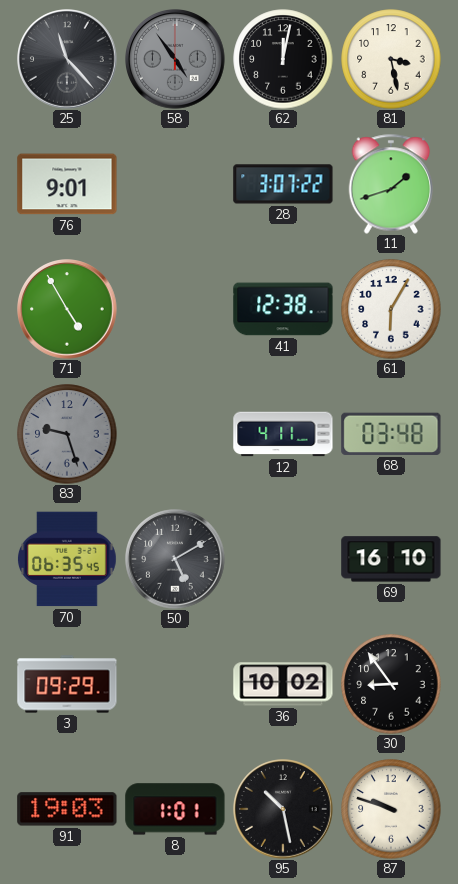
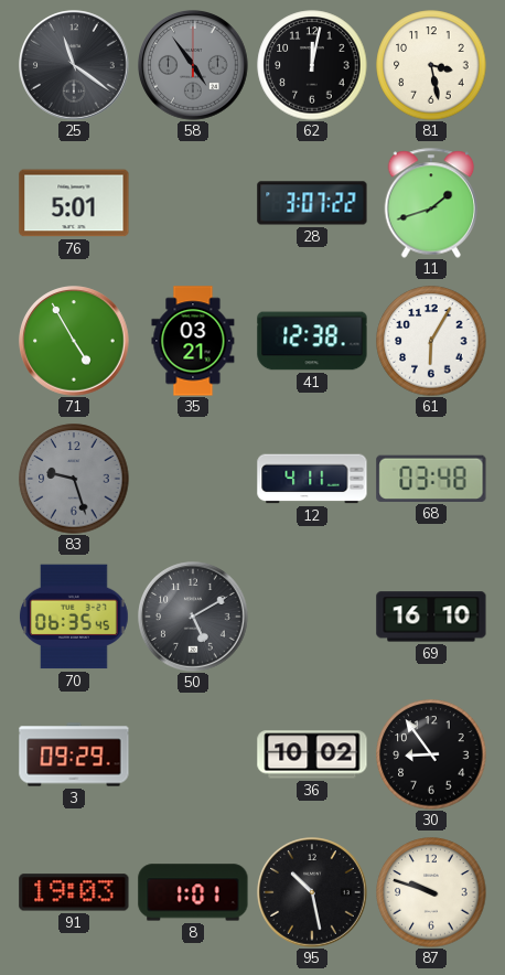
25: 11:23 -> 11:21
76: 9:01 -> 5:01
35: none -> 03:21
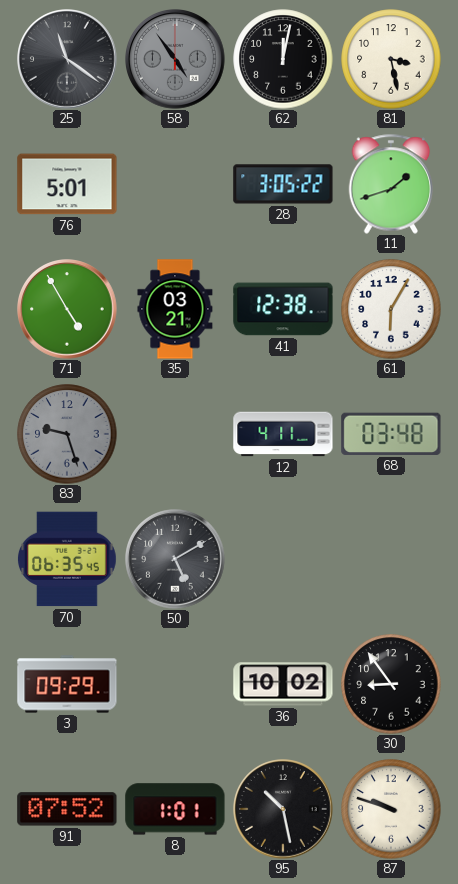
28: 3:07 -> 3:05
69: 16:10 -> none
91: 19:03 -> 07:52
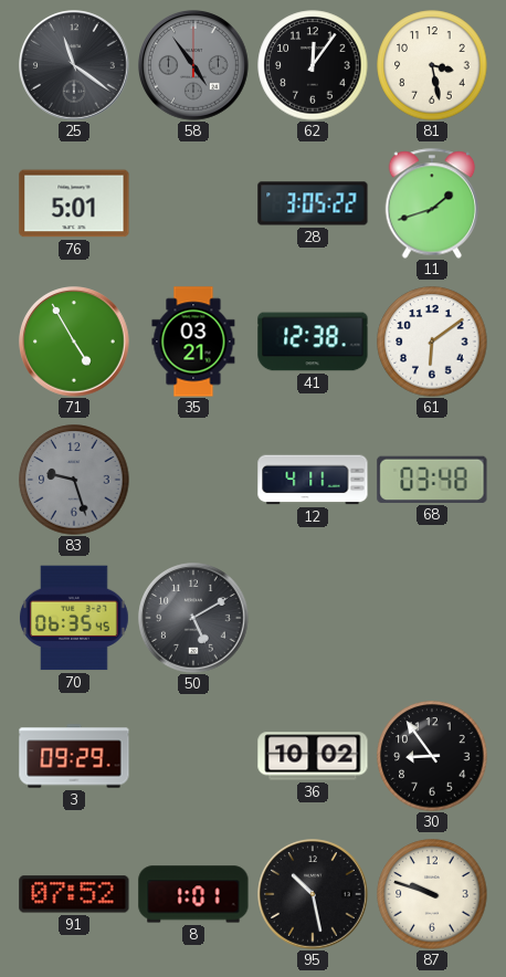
62: 12:02 -> 12:06
61: 6:05 -> 6:09
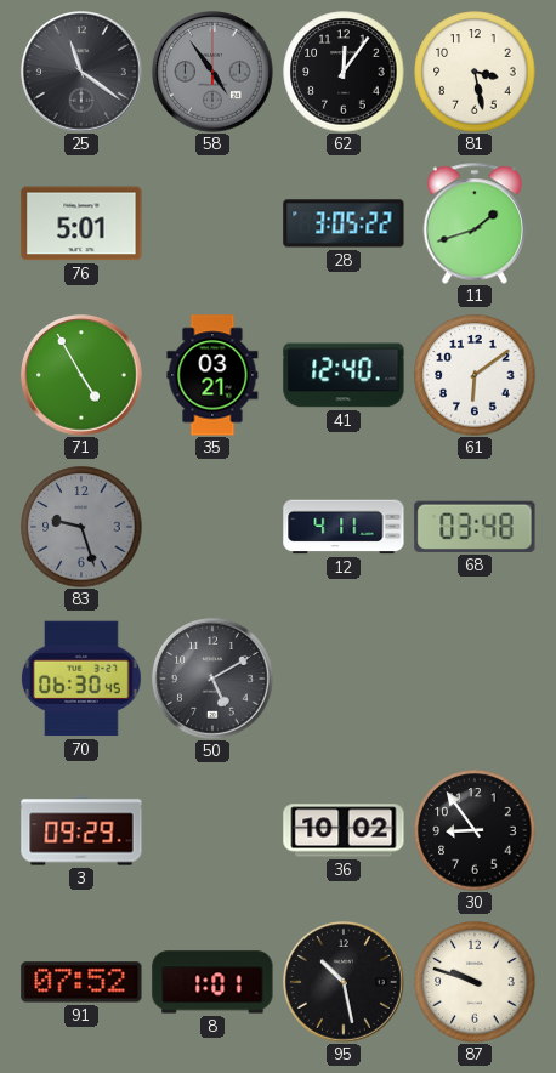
41: 12:38 -> 12:40
70: 06:35 -> 06:30
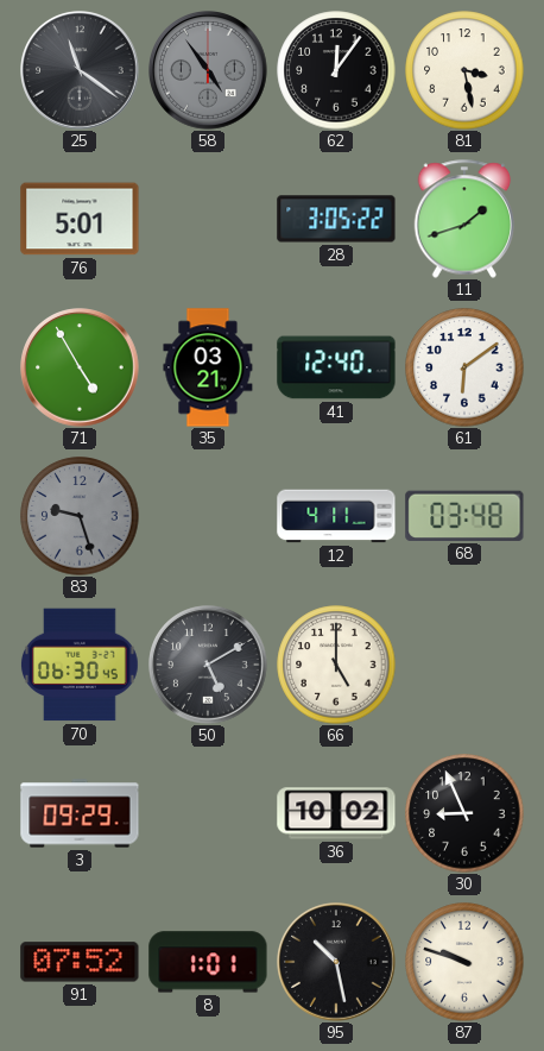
66: none -> 5:00
30: 8:54 -> 8:56
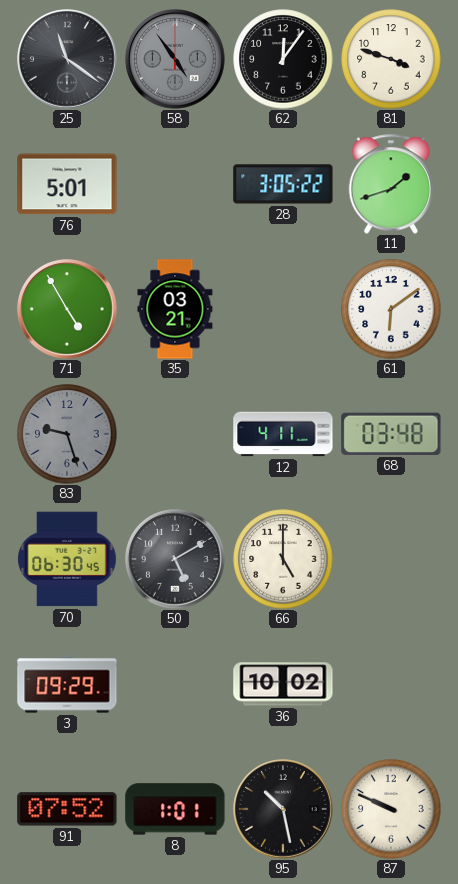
81: 3:28 -> 3:48
41: 12:40 -> none
30: 8:56 -> none
87: 9:48 -> 9:49
